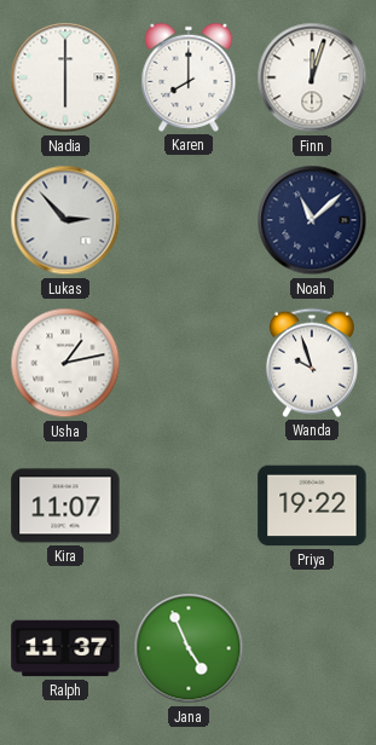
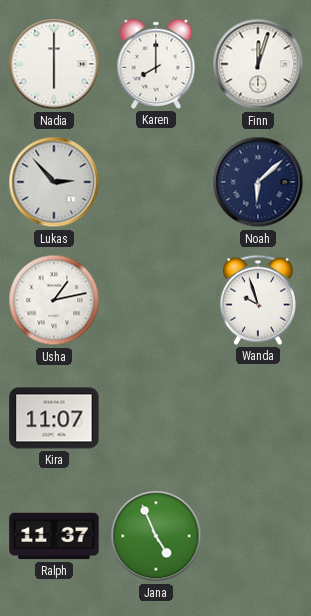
Noah: 11:08 -> 6:08
Priya: 19:22 -> none
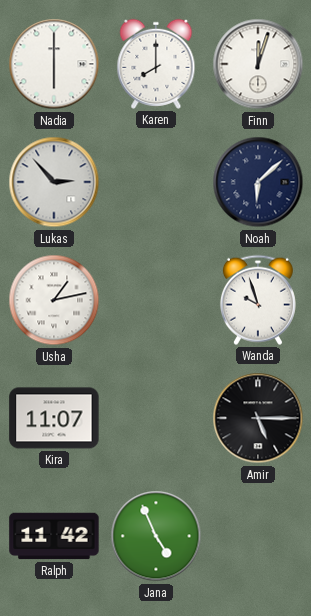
Amir: none -> 5:15
Ralph: 11:37 -> 11:42
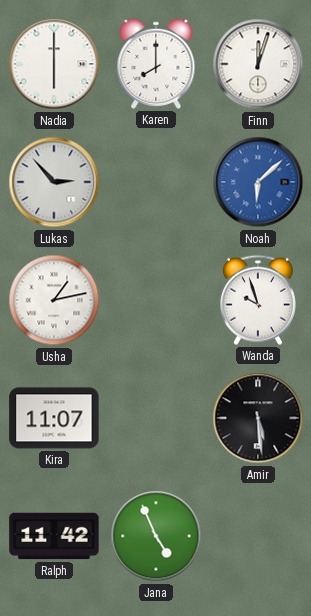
Noah dial: navy -> blue
Amir: 5:15 -> 5:29
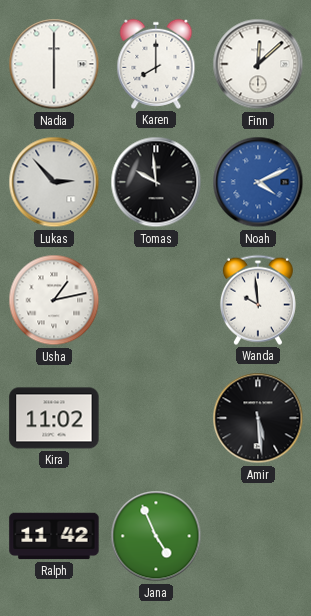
Finn: 12:03 -> 12:08
Tomas: none -> 9:59
Noah: 6:08 -> 4:11
Wanda: 9:57 -> 9:59
Kira: 11:07 -> 11:02
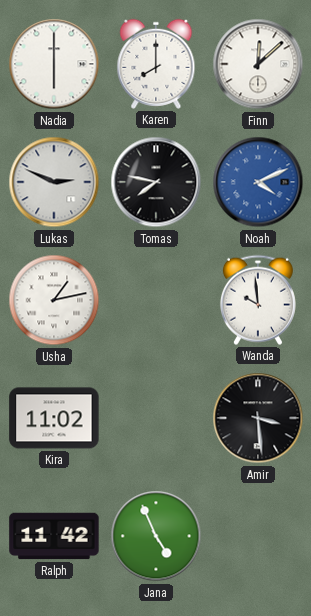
Lukas: 2:53 -> 2:49
Tomas: 9:59 -> 7:47
Amir: 5:29 -> 3:29
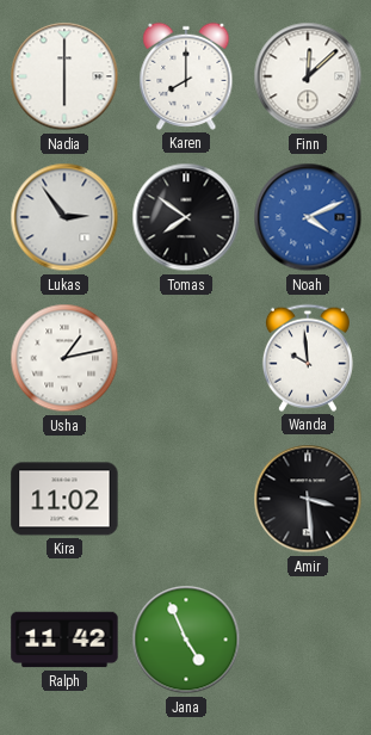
Lukas: 2:49 -> 2:54
Tomas: 7:47 -> 7:51
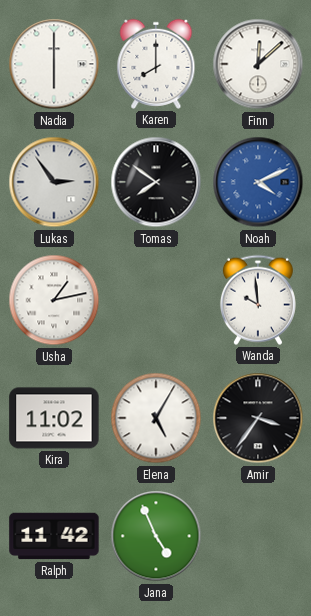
Elena: none -> 5:05
Amir: 3:29 -> 3:36
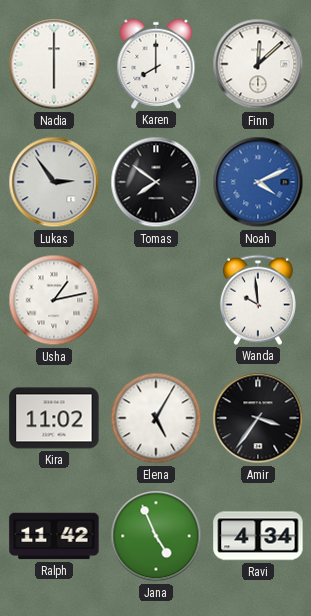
Ravi: none -> 4:34
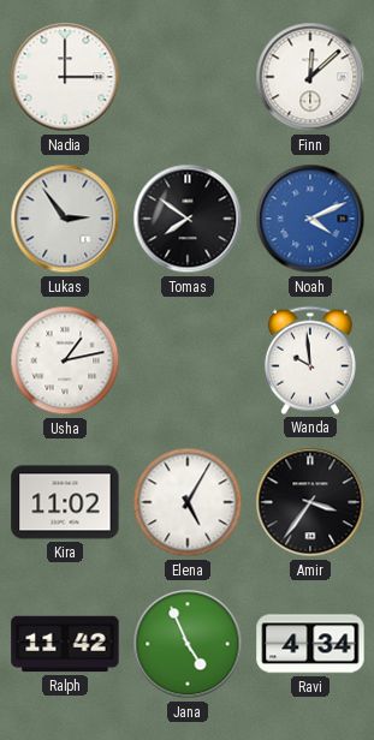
Nadia: 6:00 -> 3:00
Karen: 8:00 -> none
